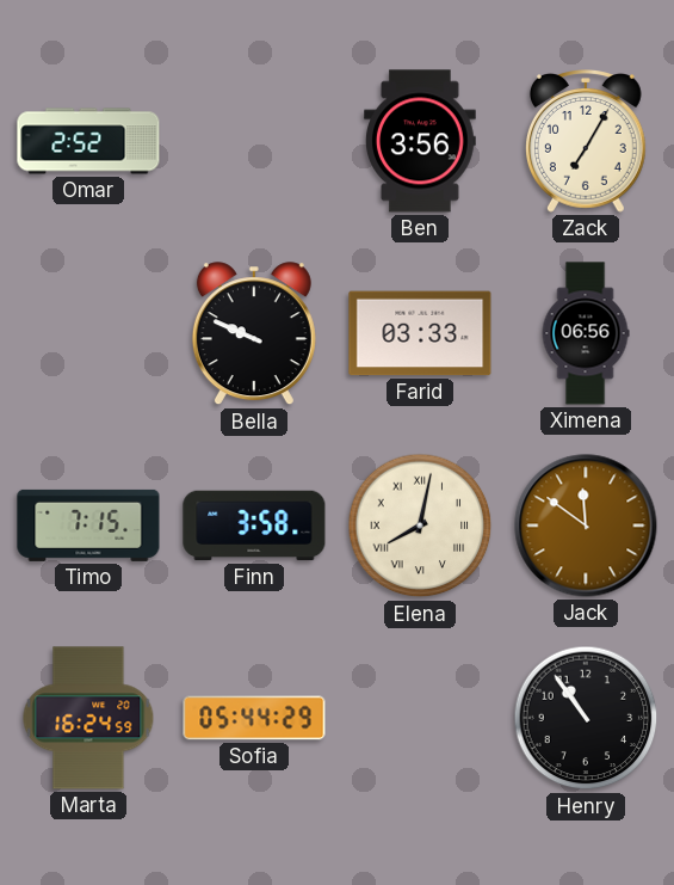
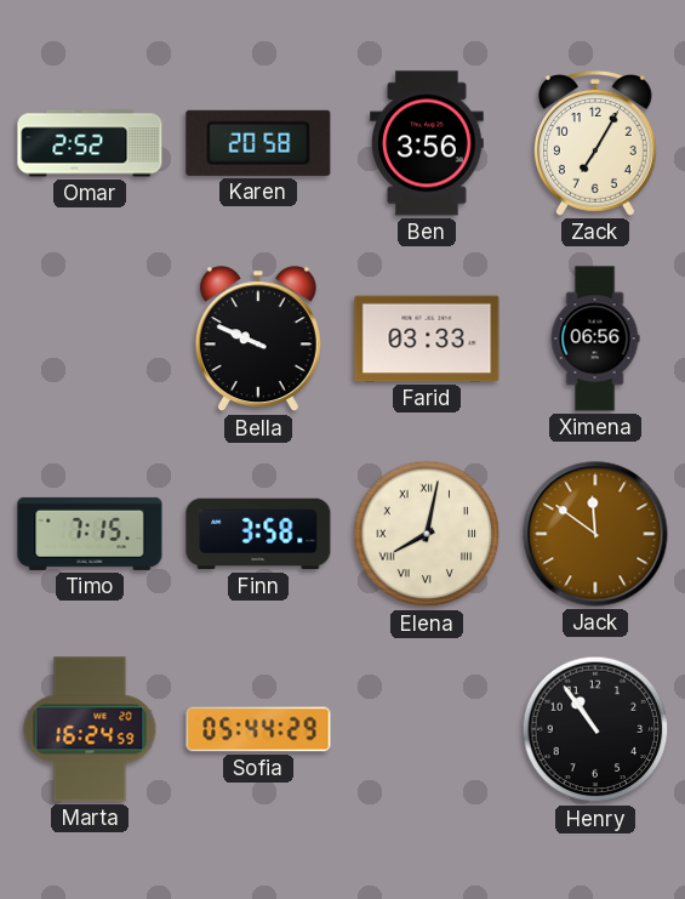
Karen: none -> 20:58
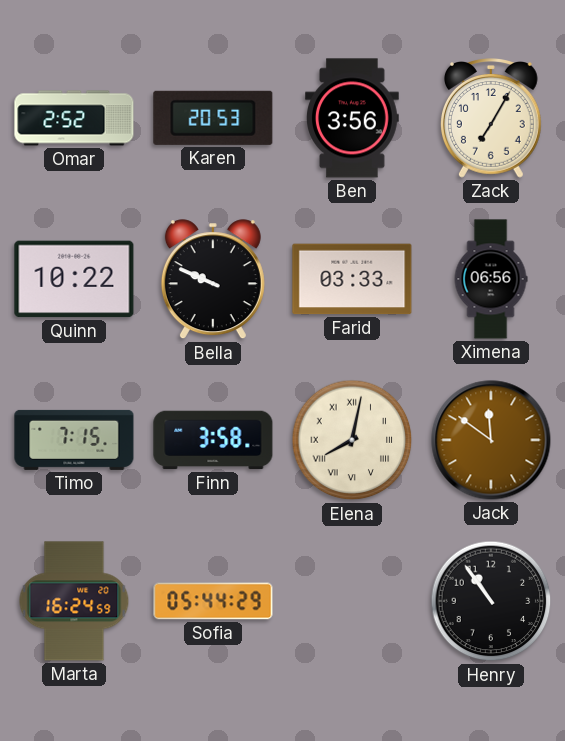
Karen: 20:58 -> 20:53
Quinn: none -> 10:22
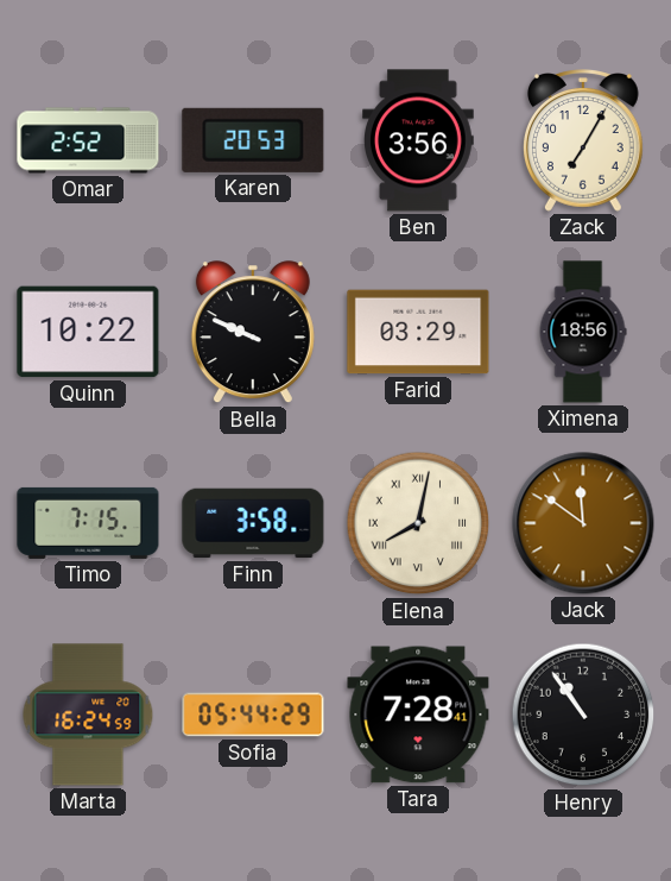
Farid: 03:33 -> 03:29
Ximena: 06:56 -> 18:56
Tara: none -> 7:28
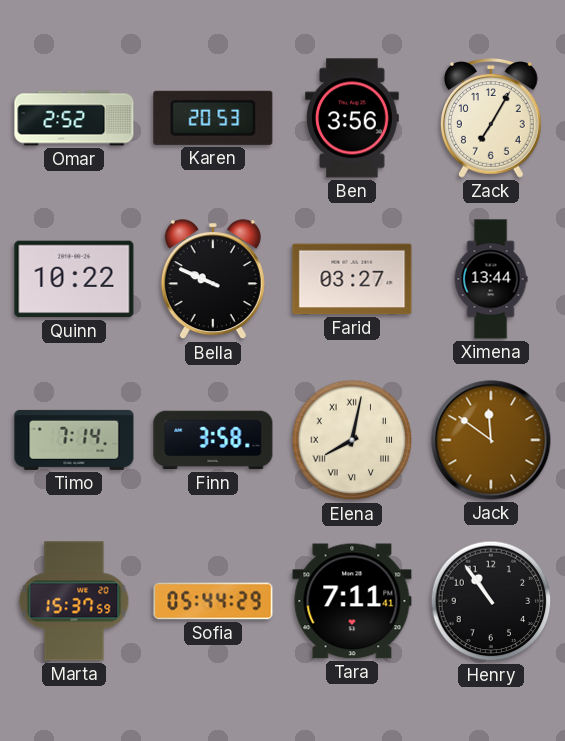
Farid: 03:29 -> 03:27
Ximena: 18:56 -> 13:44
Timo: 7:15 -> 7:14
Marta: 16:24 -> 15:37
Tara: 7:28 -> 7:11
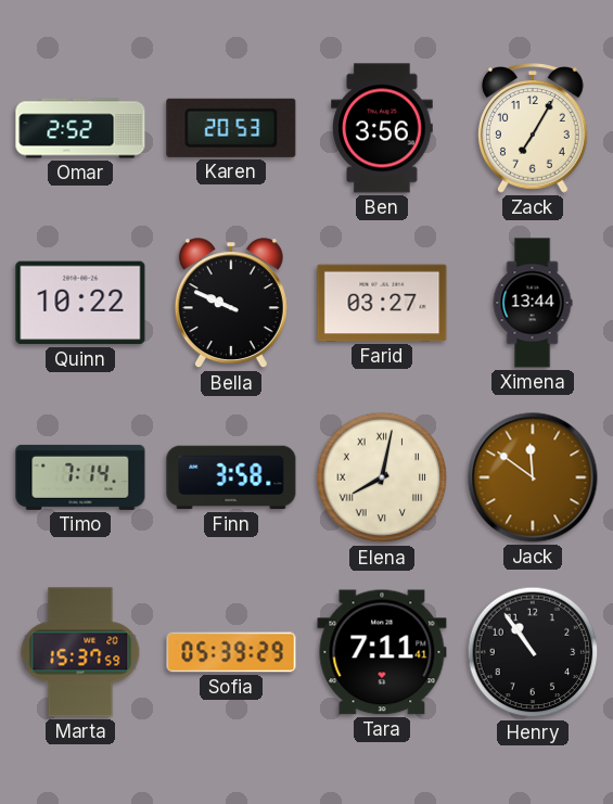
Sofia: 05:44 -> 05:39
